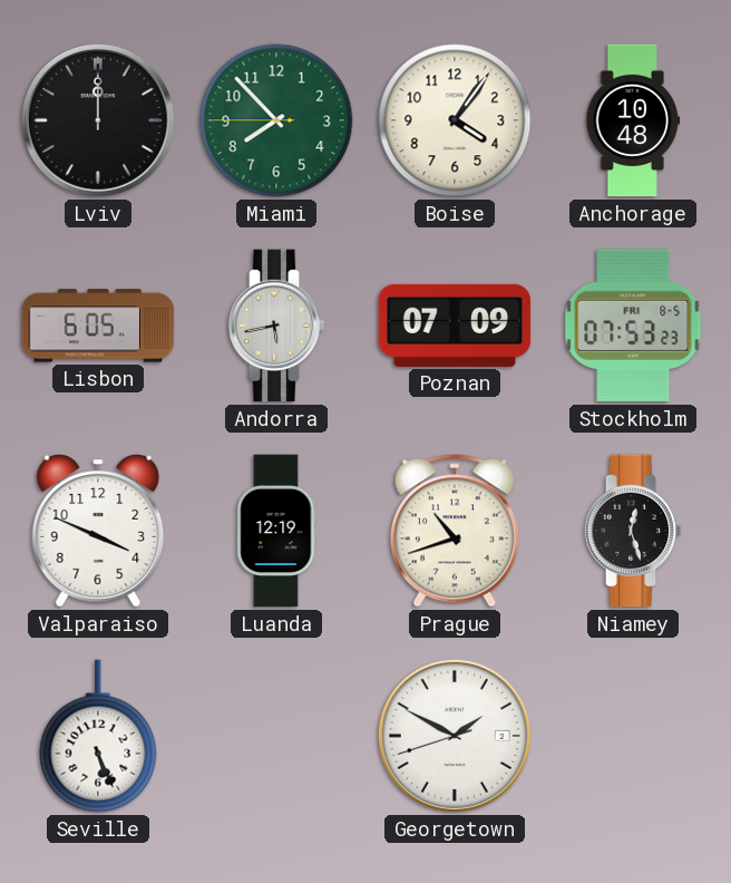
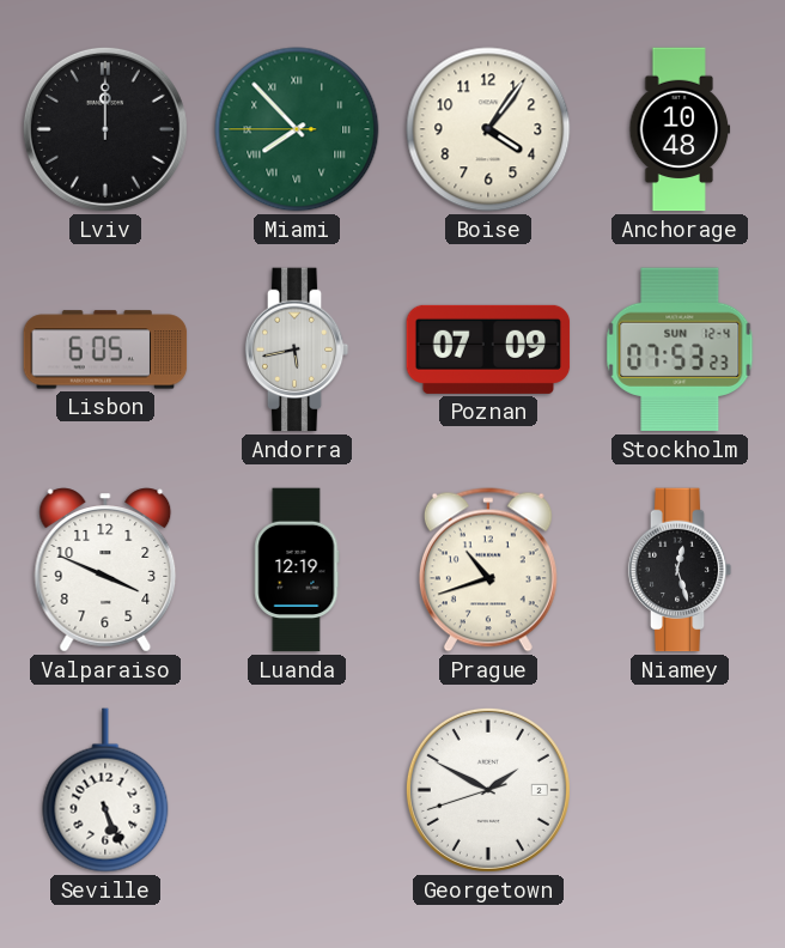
Miami numerals: Arabic -> Roman
Stockholm date: FRI 8-5 -> SUN 12-4
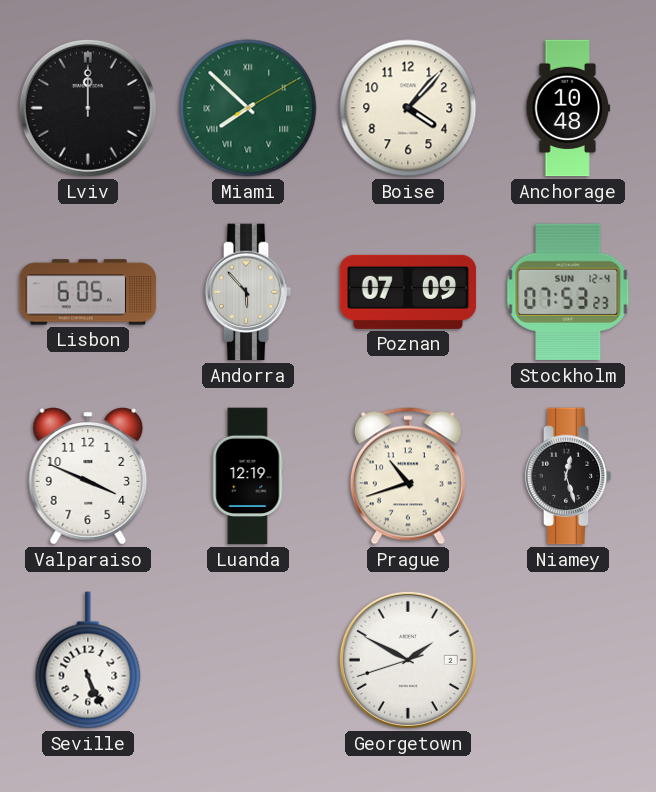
Miami: 7:52:45 -> 7:52:10
Boise: 4:06 -> 4:07
Andorra: 5:43 -> 5:53
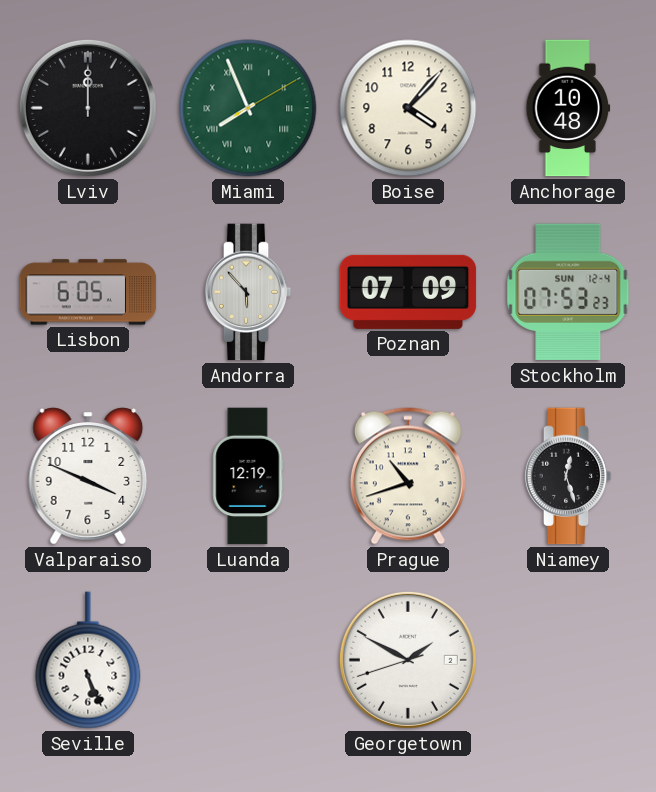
Miami: 7:52 -> 7:56
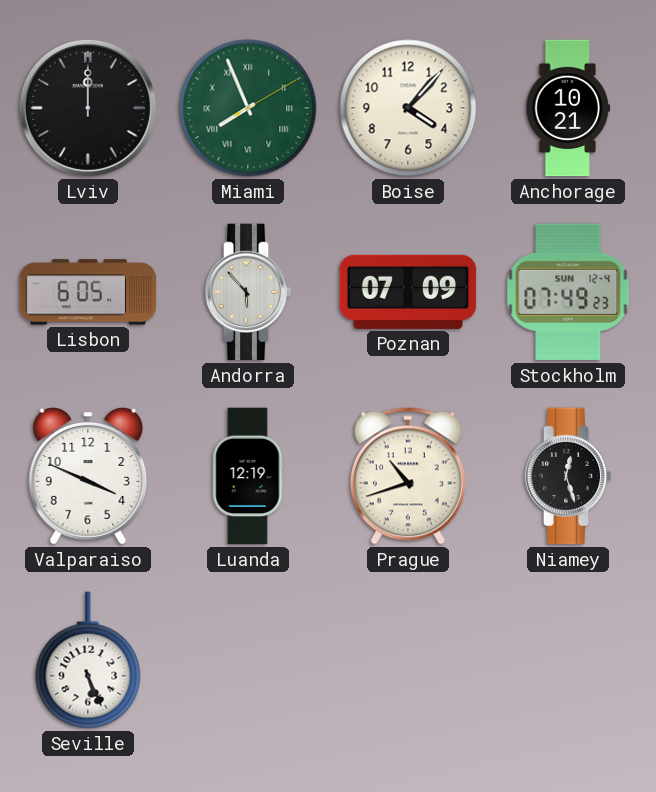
Anchorage: 10:48 -> 10:21
Stockholm: 07:53 -> 07:49
Georgetown: 1:49 -> none
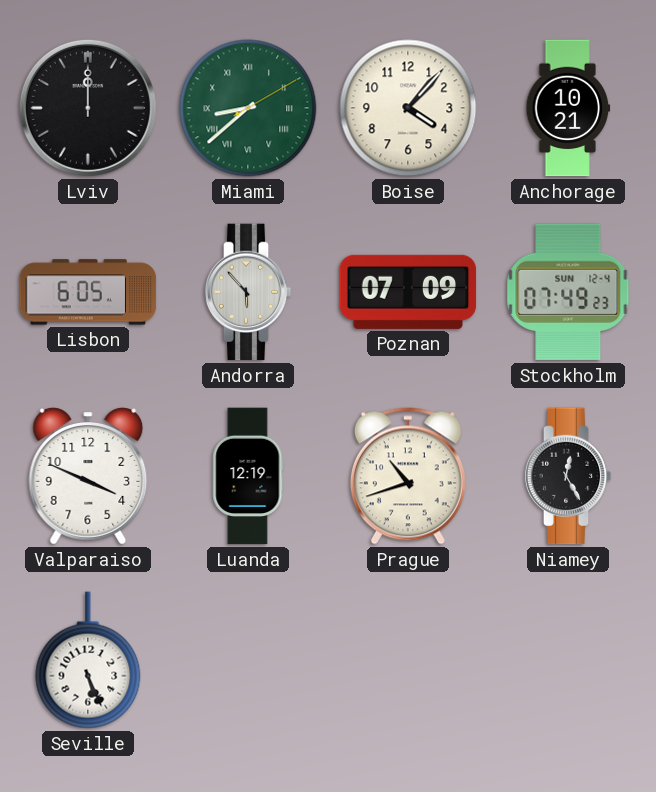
Miami: 7:56 -> 8:38
Niamey: 12:27 -> 12:25
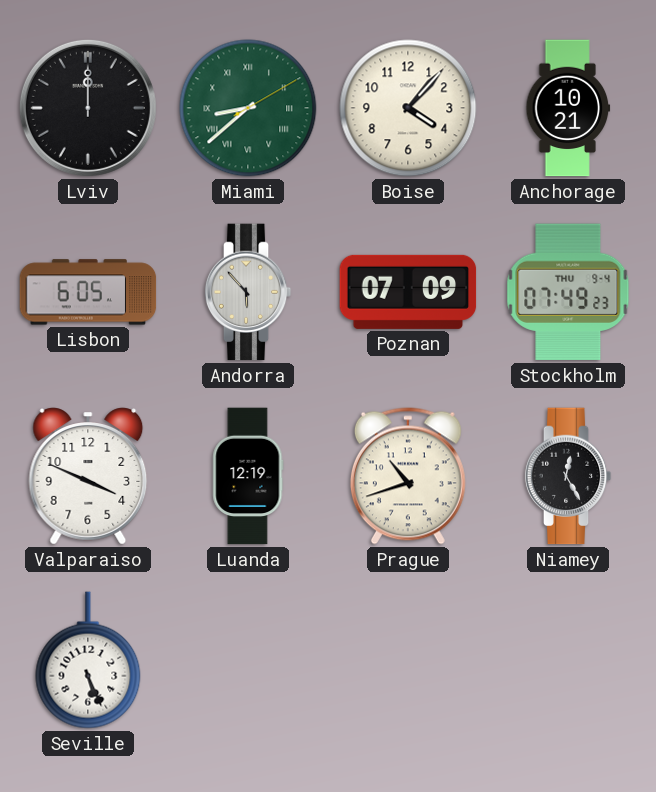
Stockholm date: SUN 12-4 -> THU 9-4
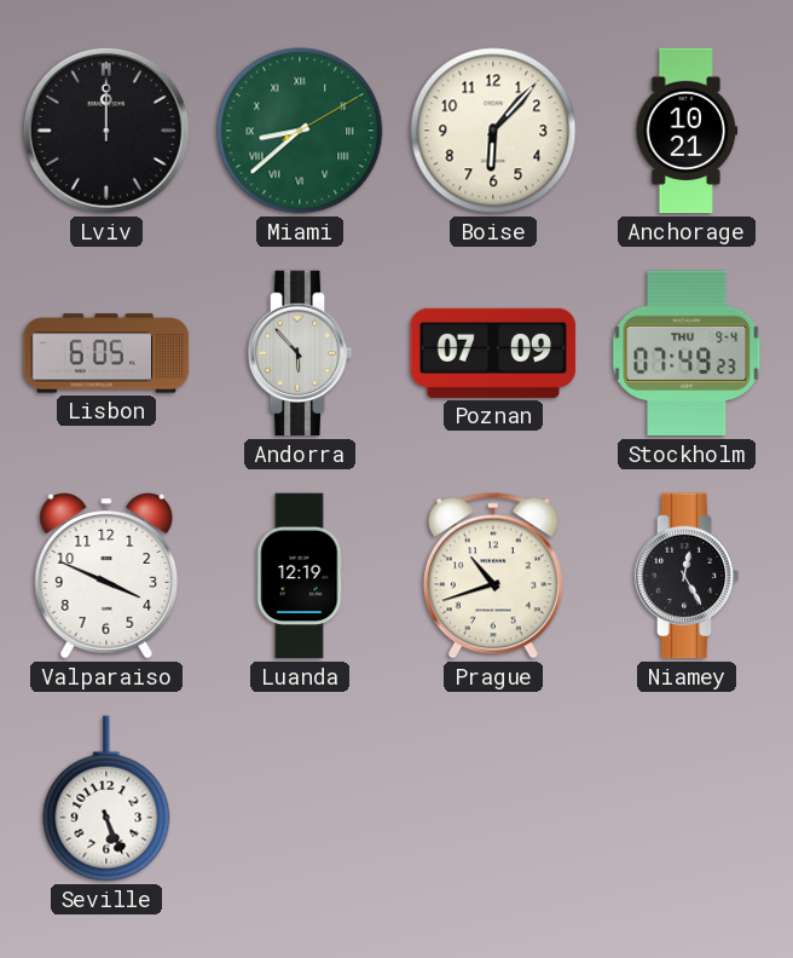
Boise: 4:07 -> 6:07
